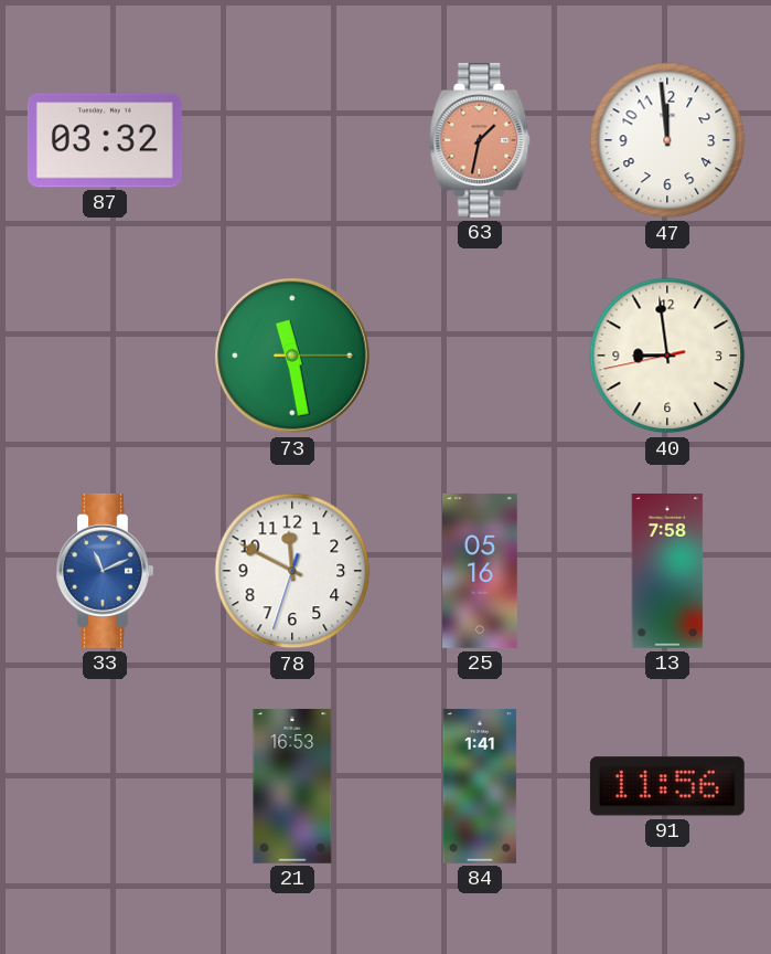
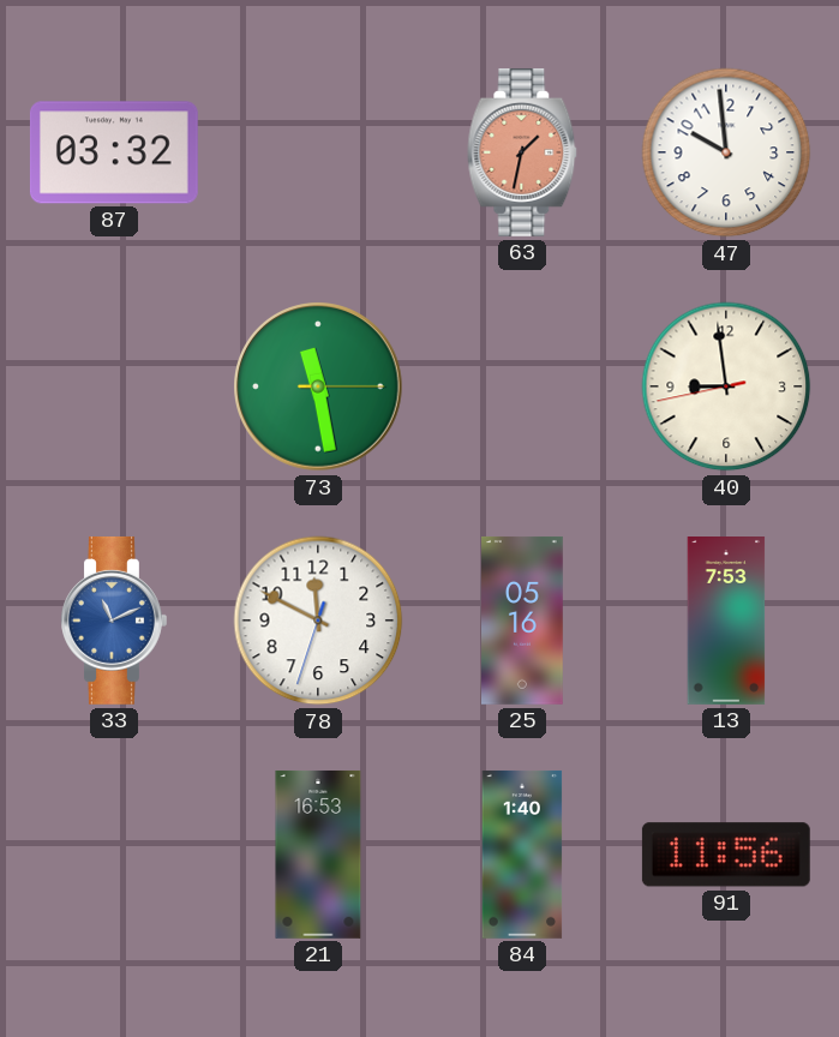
47: 11:59 -> 9:59
13: 7:58 -> 7:53
84: 1:41 -> 1:40
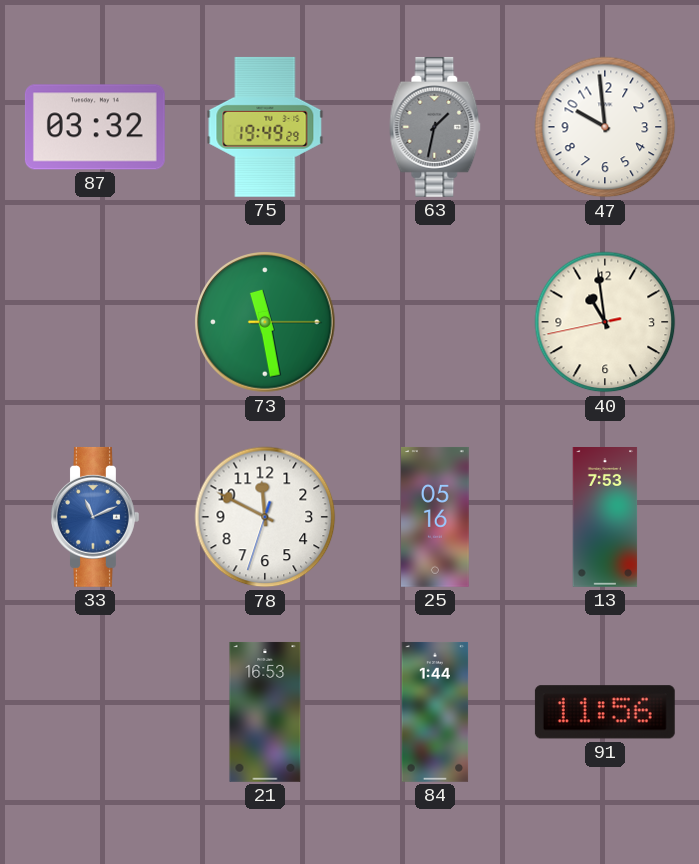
75: none -> 19:49
63 dial: salmon -> grey
40: 8:58 -> 10:58
84: 1:40 -> 1:44
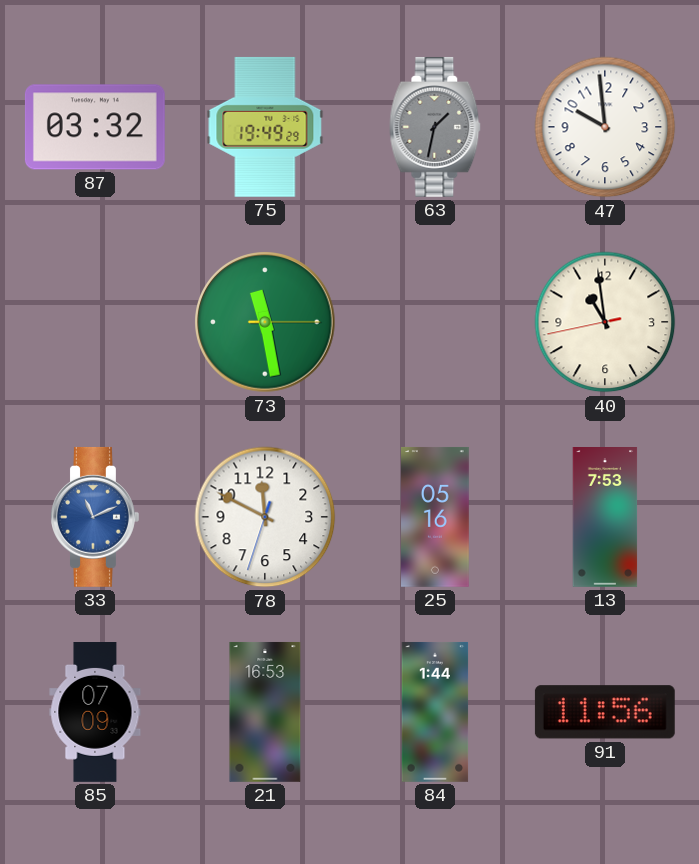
85: none -> 07:09
